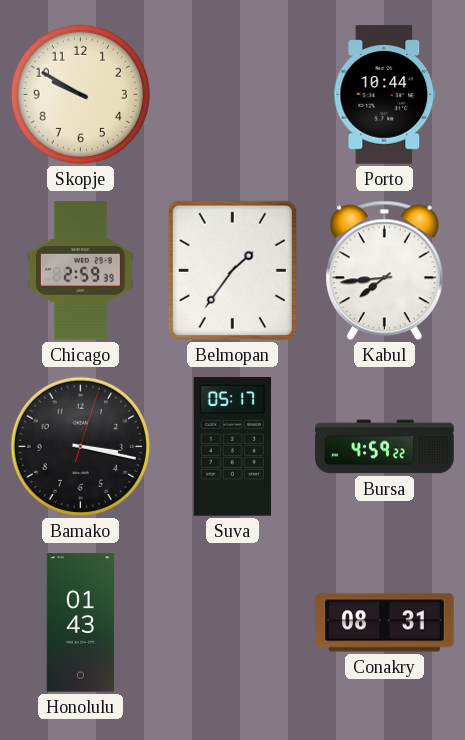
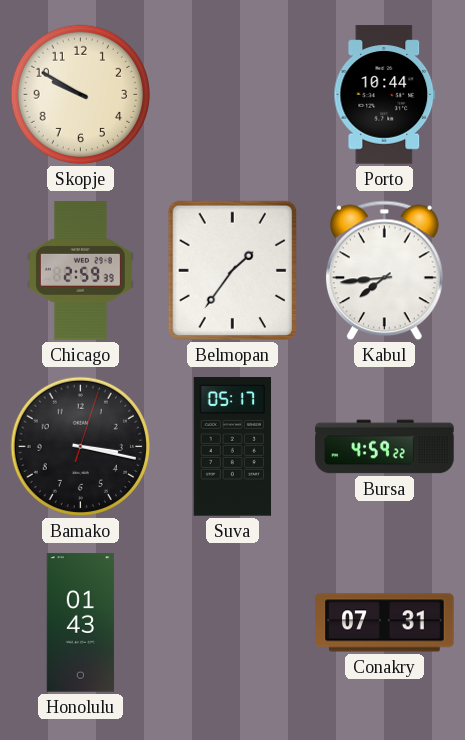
Conakry: 08:31 -> 07:31
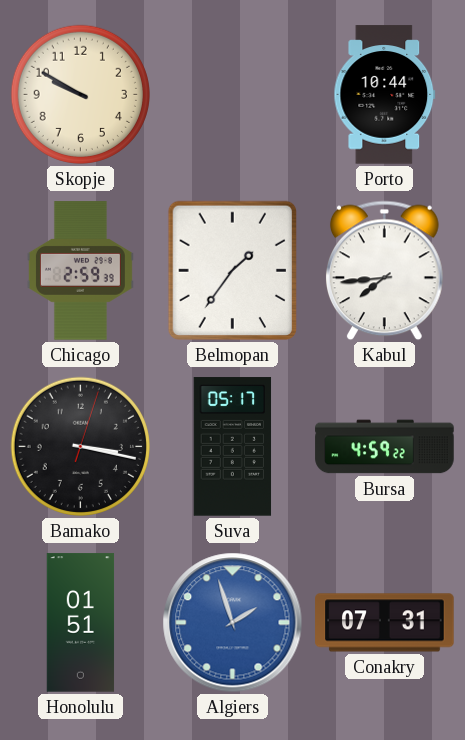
Honolulu: 01:43 -> 01:51
Algiers: none -> 1:57
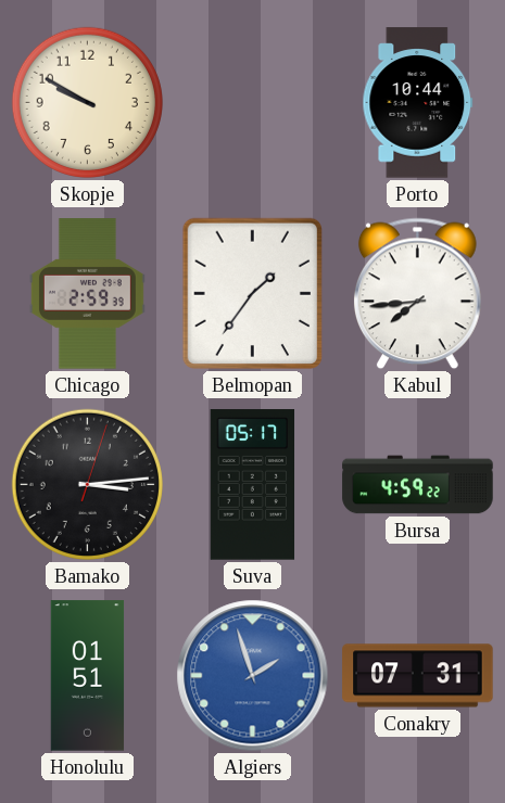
Bamako: 3:17 -> 3:14
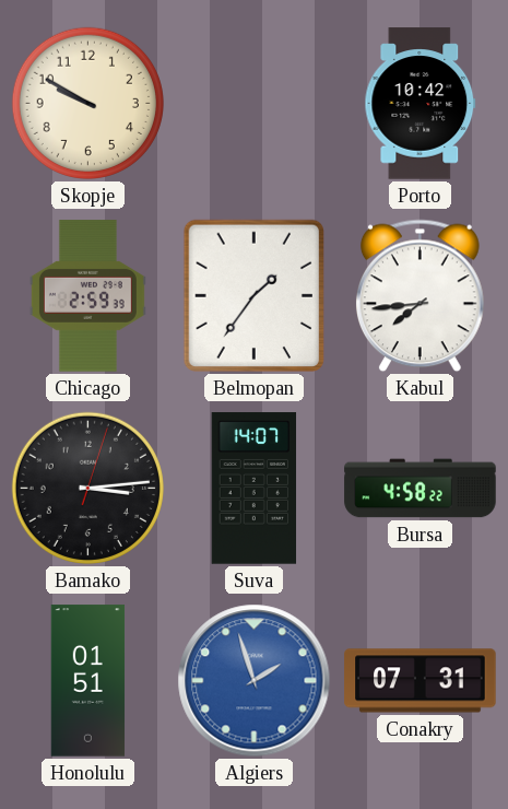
Porto: 10:44 -> 10:42
Suva: 05:17 -> 14:07
Bursa: 4:59 -> 4:58
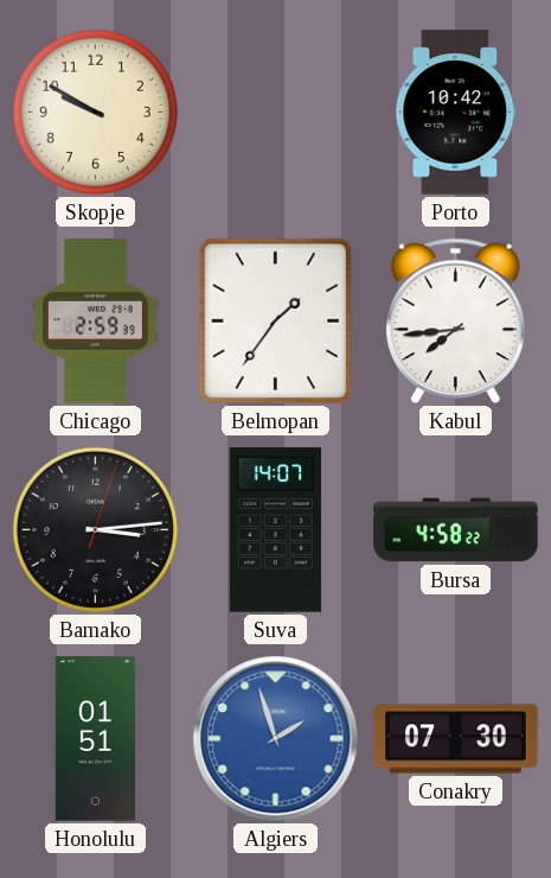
Conakry: 07:31 -> 07:30
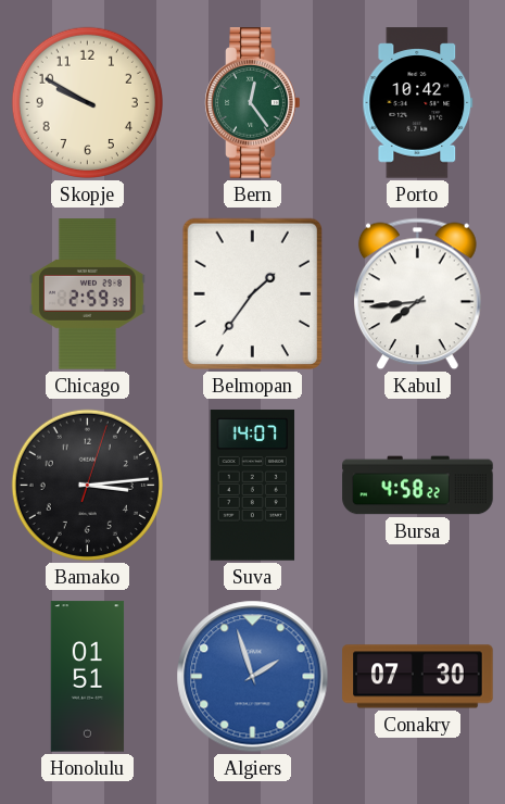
Bern: none -> 12:24
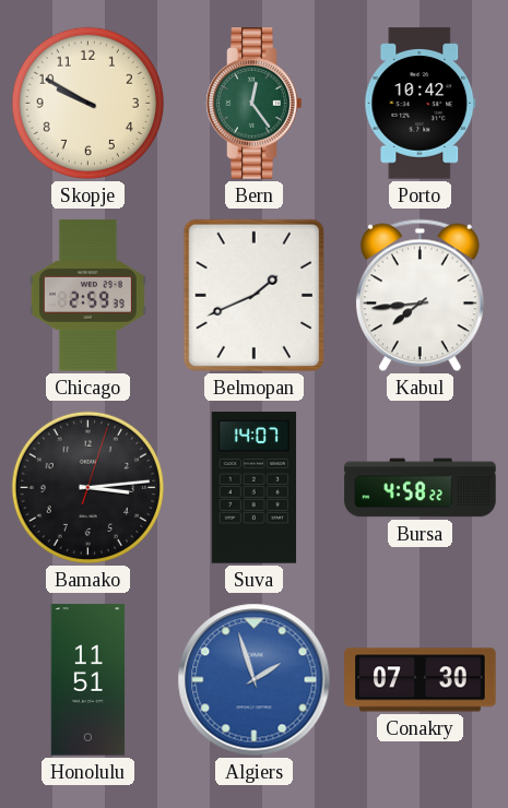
Belmopan: 1:36 -> 1:41
Honolulu: 01:51 -> 11:51
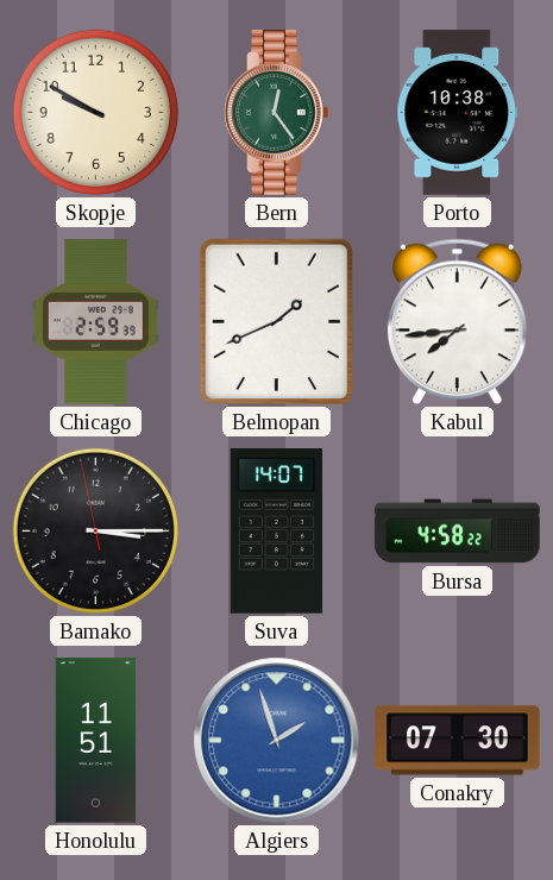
Porto: 10:42 -> 10:38
Bamako: 3:14:03 -> 3:14:58
